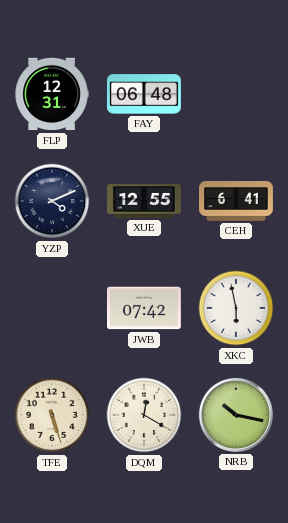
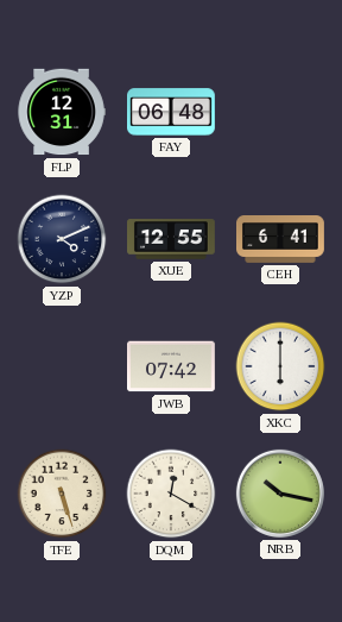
XKC: 5:58 -> 6:00
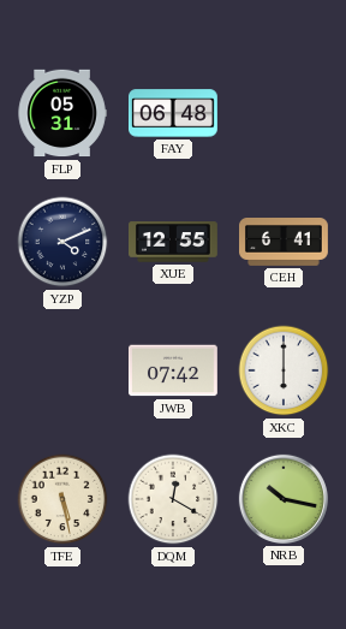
FLP: 12:31 -> 05:31
TFE: 5:27 -> 5:28
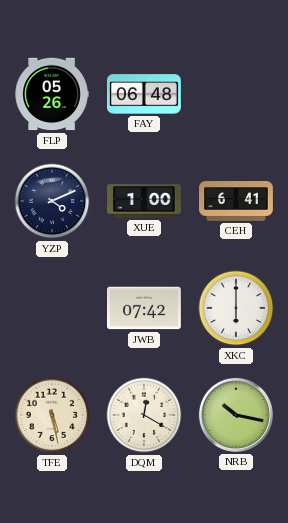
FLP: 05:31 -> 05:26
XUE: 12:55 -> 1:00
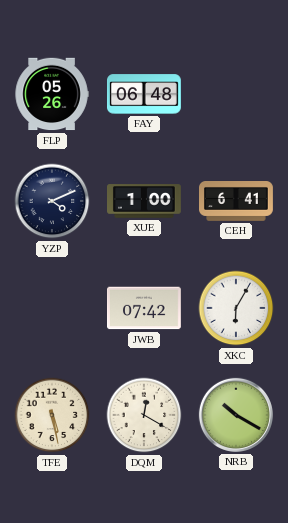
XKC: 6:00 -> 6:05
NRB: 10:17 -> 10:20
